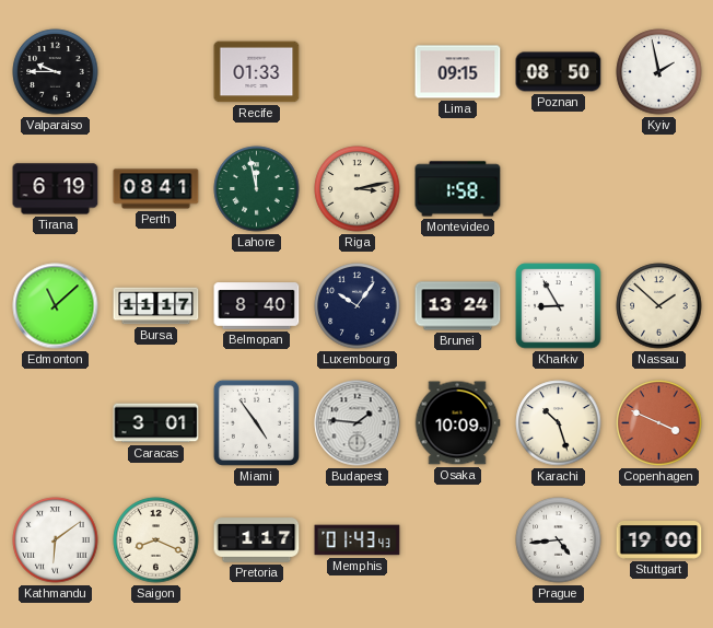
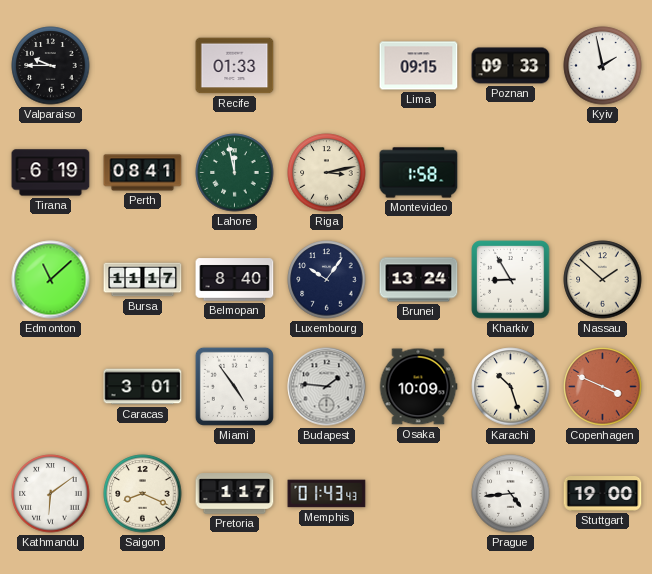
Poznan: 08:50 -> 09:33
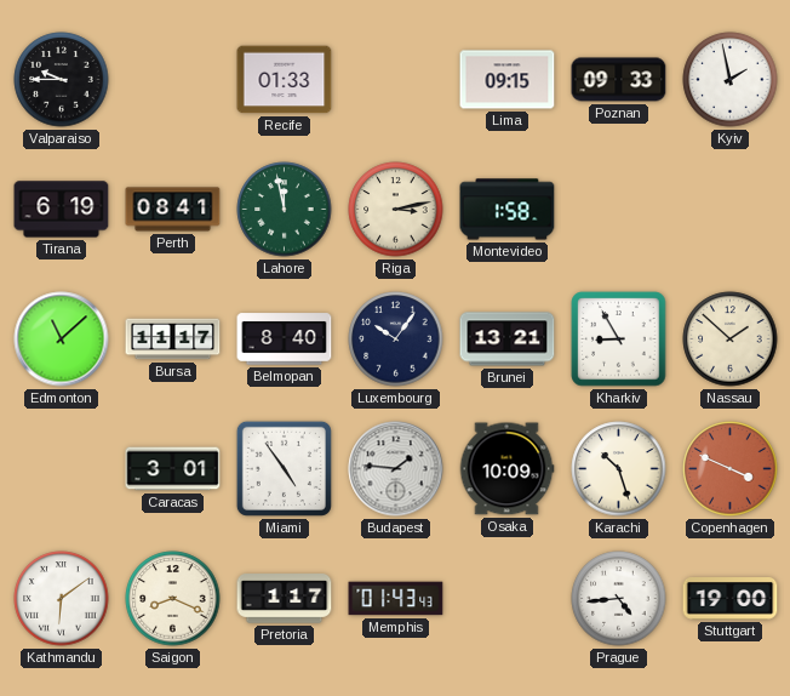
Brunei: 13:24 -> 13:21
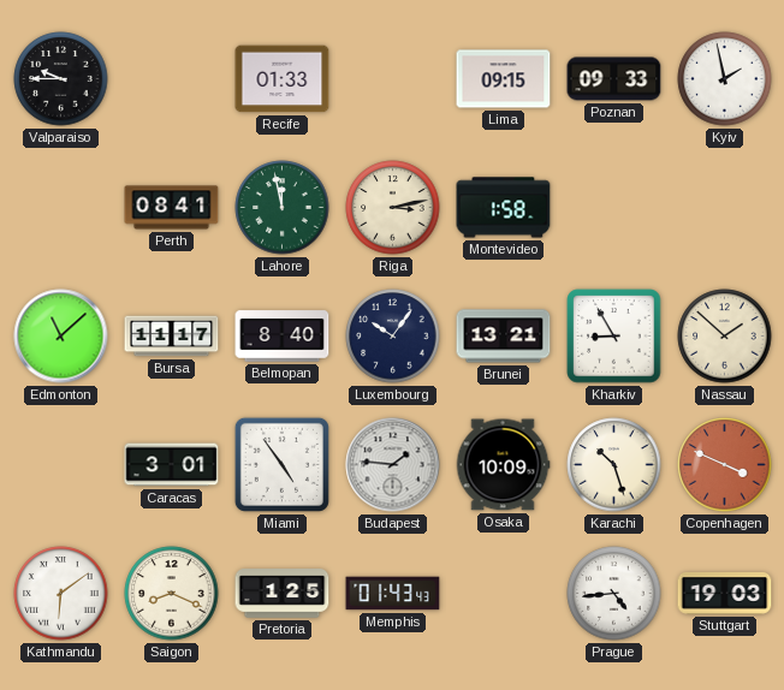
Tirana: 6:19 -> none
Pretoria: 1:17 -> 1:25
Stuttgart: 19:00 -> 19:03
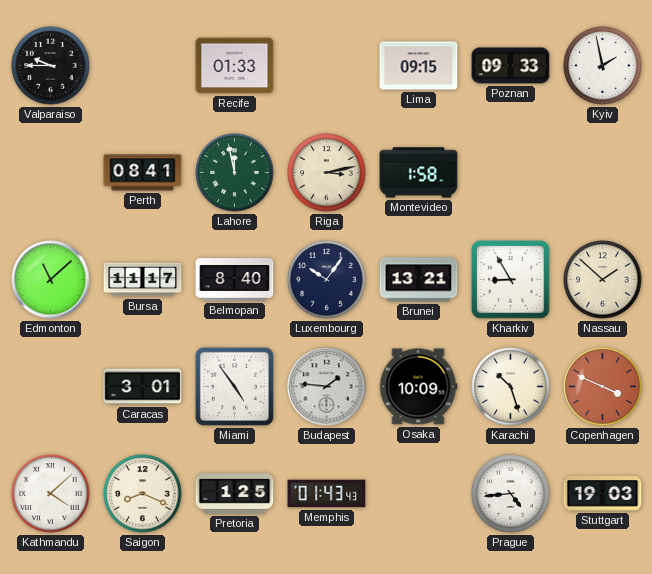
Kathmandu: 6:09 -> 4:08
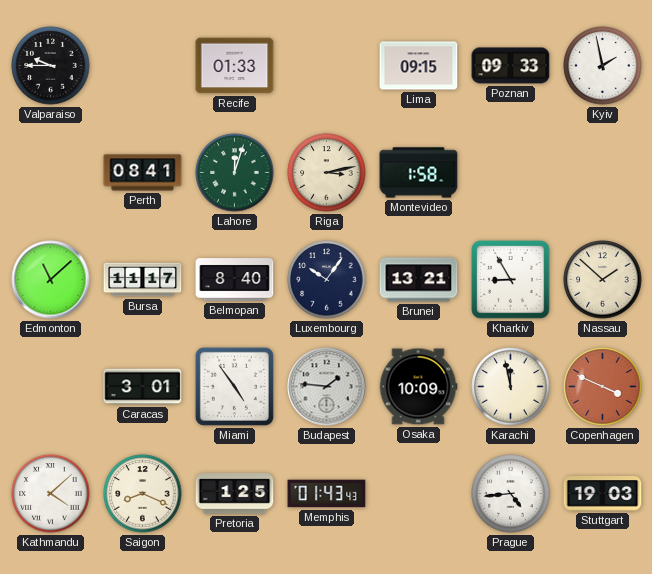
Lahore: 11:58 -> 12:03
Karachi: 10:27 -> 11:58
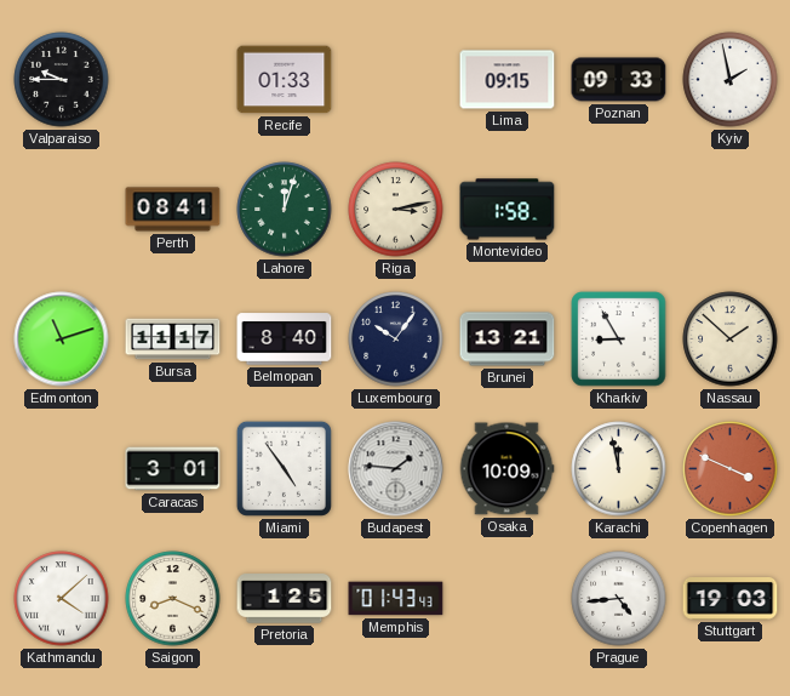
Edmonton: 11:08 -> 11:12
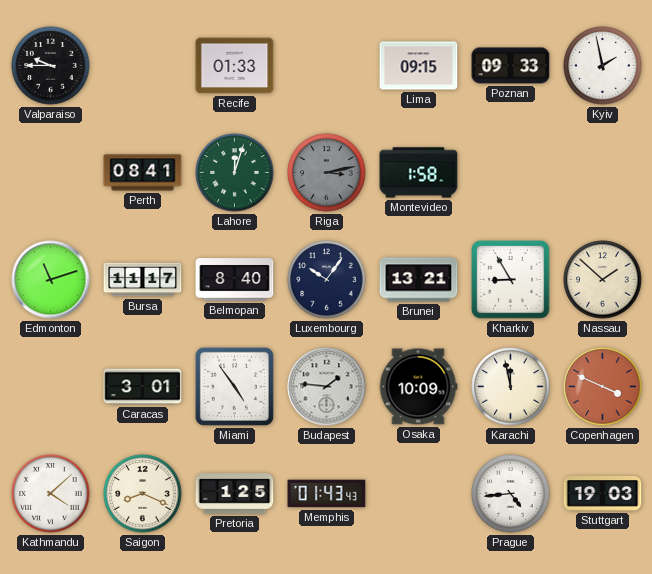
Riga dial: cream -> grey
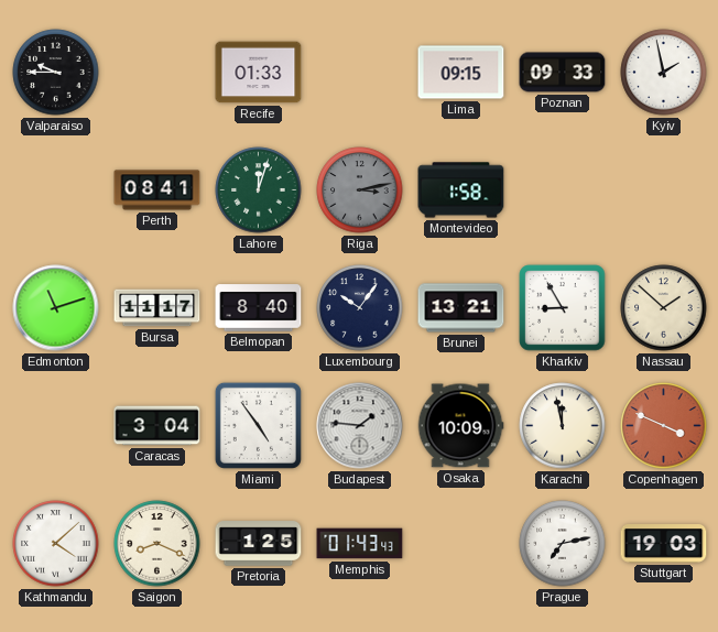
Caracas: 3:01 -> 3:04
Prague: 4:44 -> 7:13
